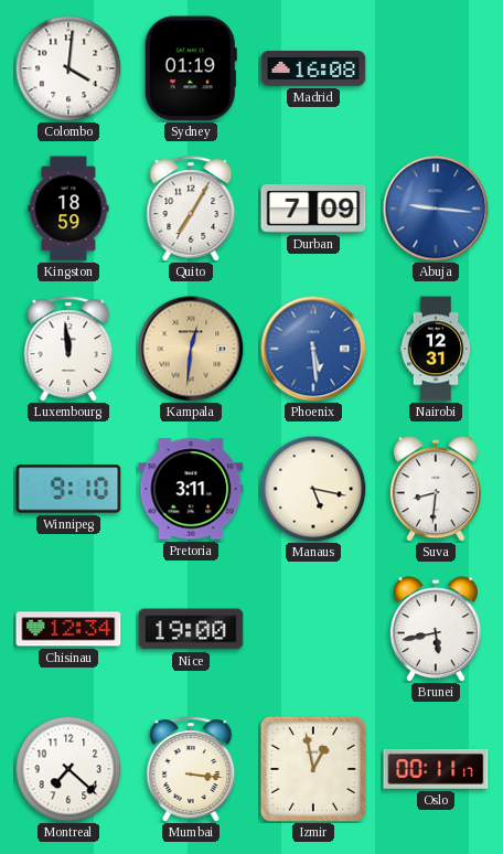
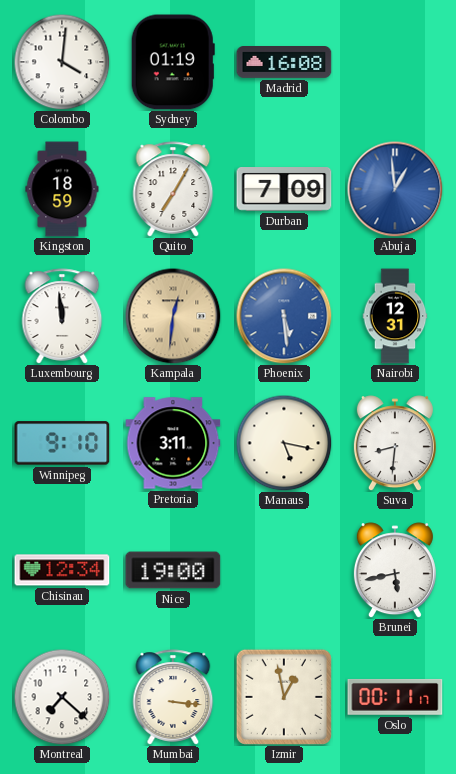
Abuja: 9:16 -> 12:59
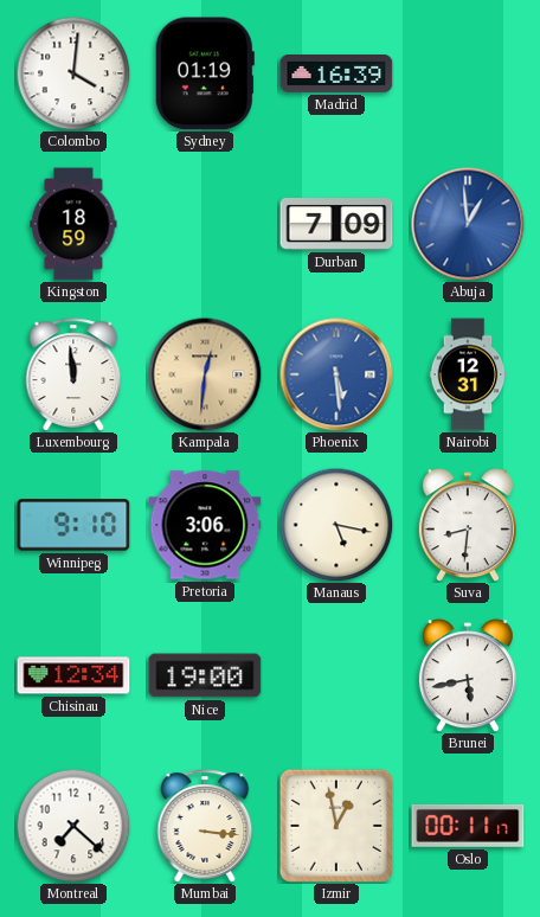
Madrid: 16:08 -> 16:39
Quito: 7:05 -> none
Pretoria: 3:11 -> 3:06
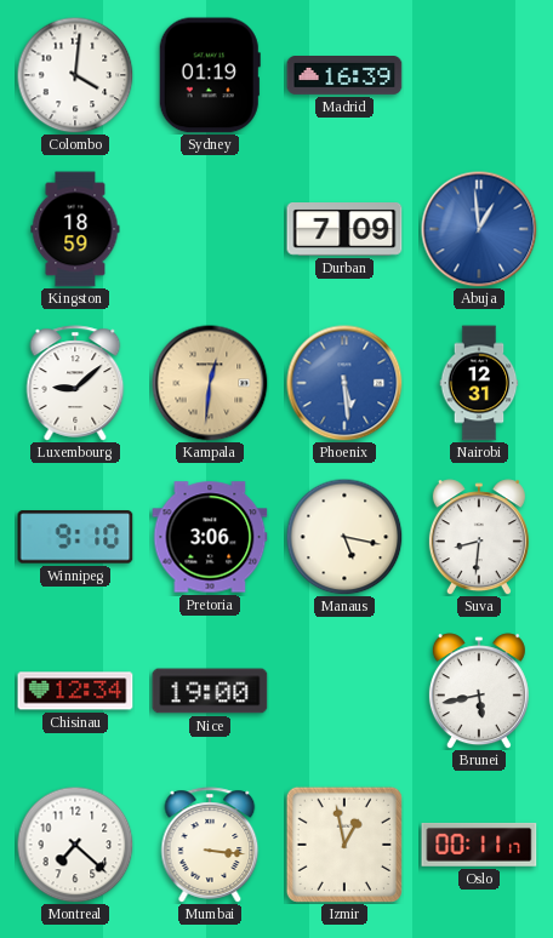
Luxembourg: 11:59 -> 9:08
